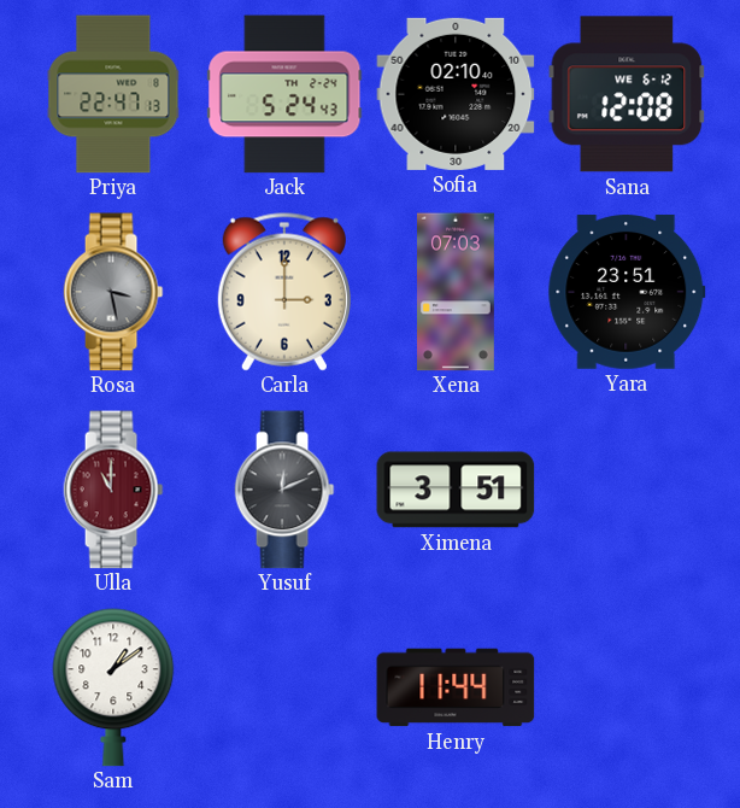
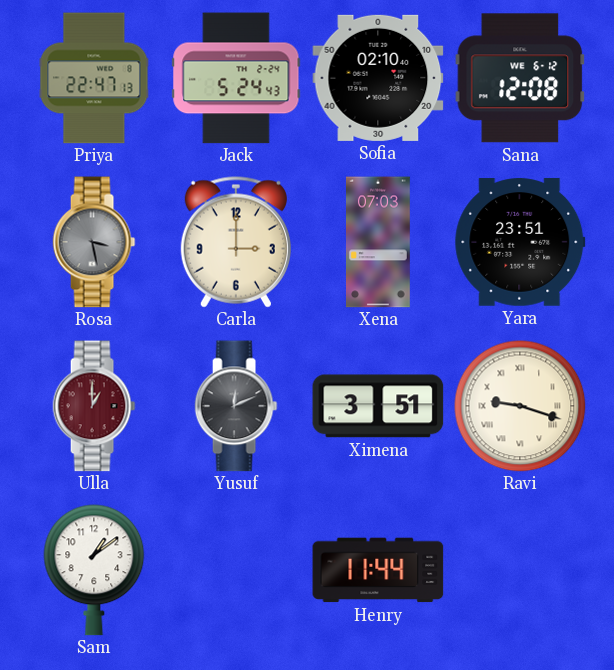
Ulla: 11:00 -> 1:00
Ravi: none -> 9:18
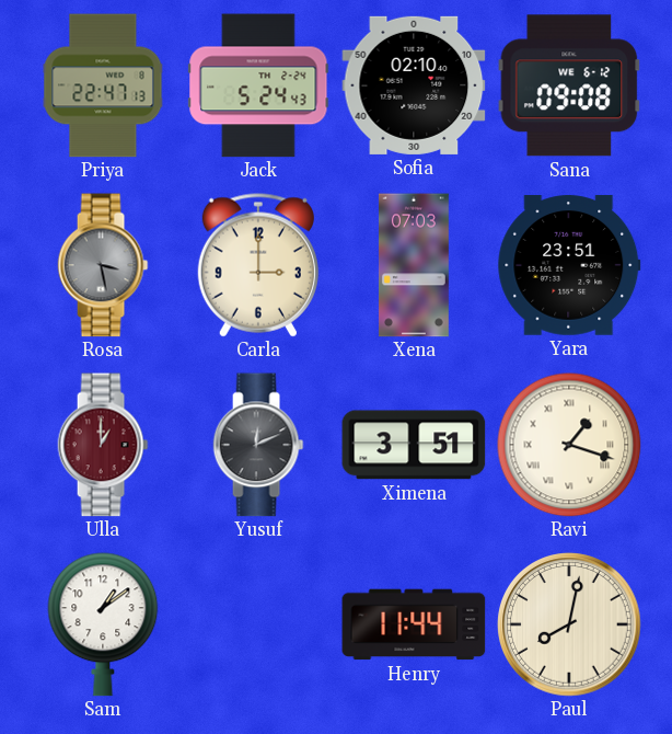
Sana: 12:08 -> 09:08
Ravi: 9:18 -> 1:18
Paul: none -> 8:02
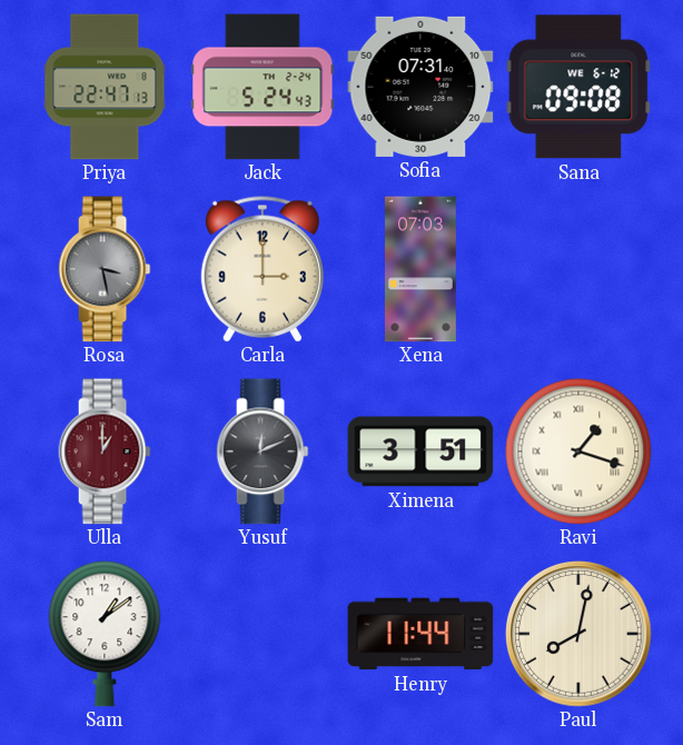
Sofia: 02:10 -> 07:31
Yara: 23:51 -> none
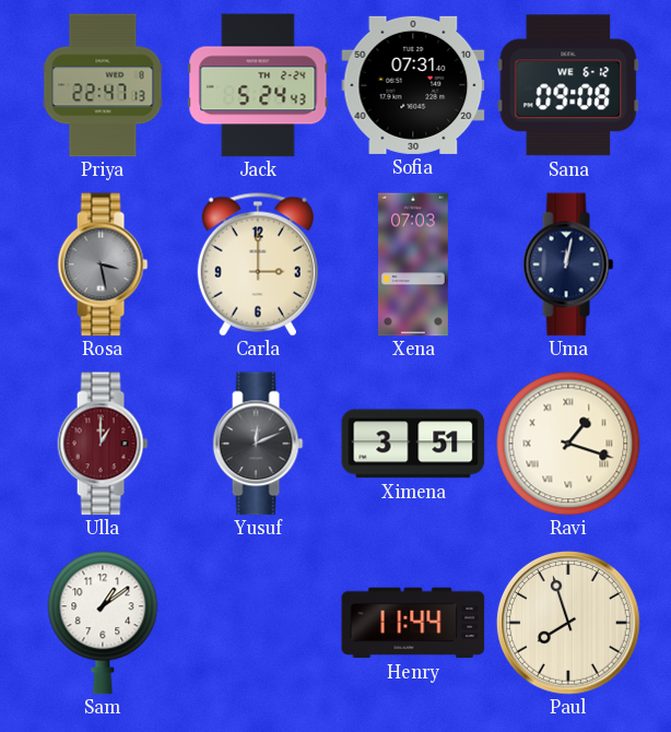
Uma: none -> 12:02
Paul: 8:02 -> 7:57
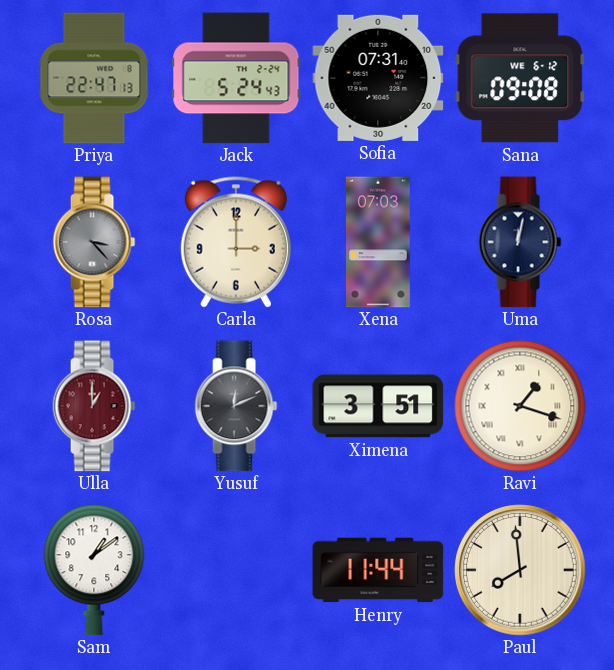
Rosa: 3:28 -> 3:23
Paul: 7:57 -> 7:59
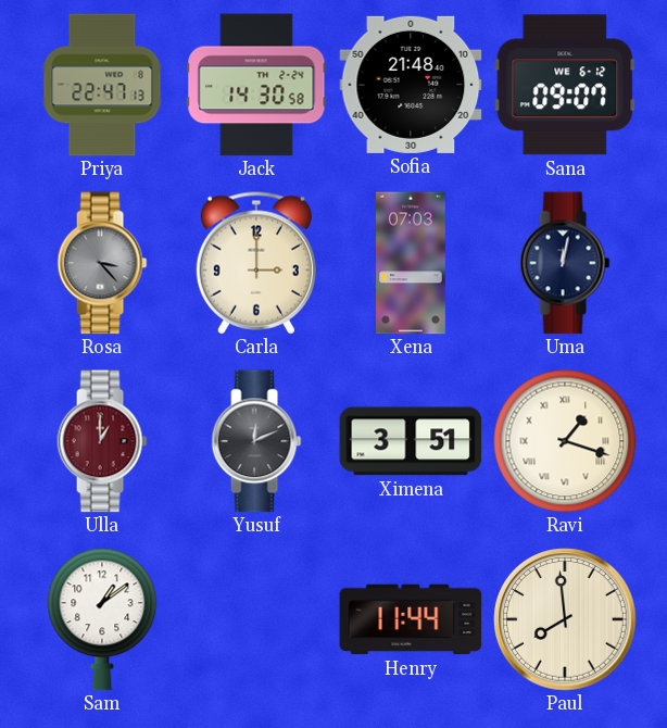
Jack: 5:24 -> 14:30
Sofia: 07:31 -> 21:48
Sana: 09:08 -> 09:07
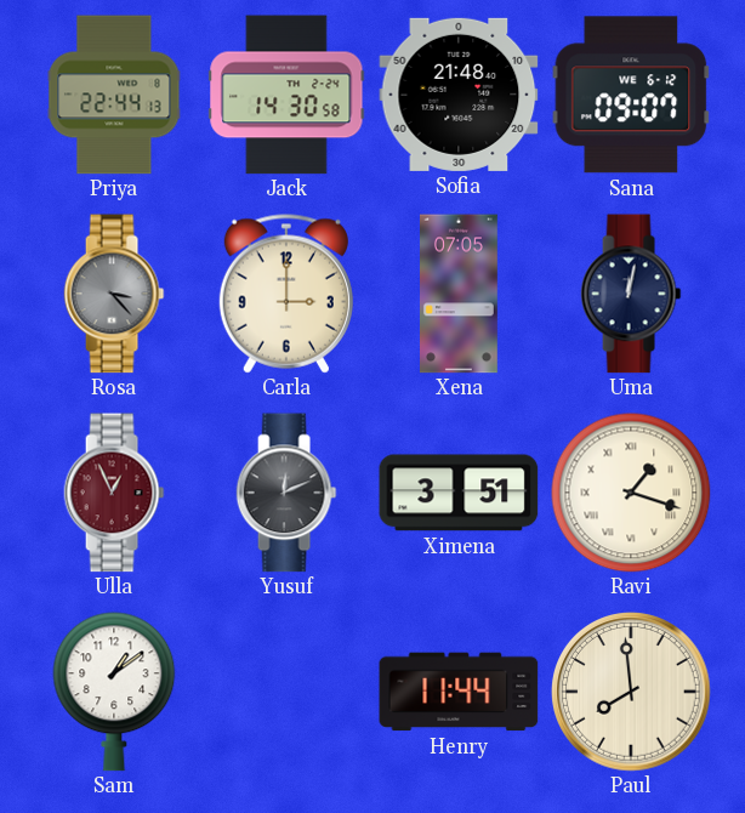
Priya: 22:47 -> 22:44
Xena: 07:03 -> 07:05
Ulla: 1:00 -> 12:56
